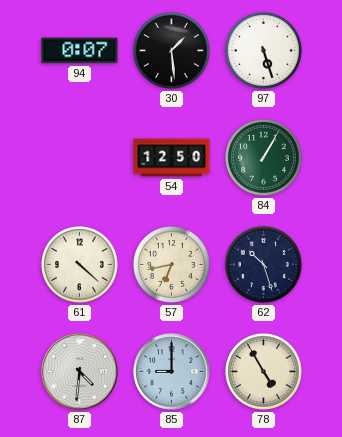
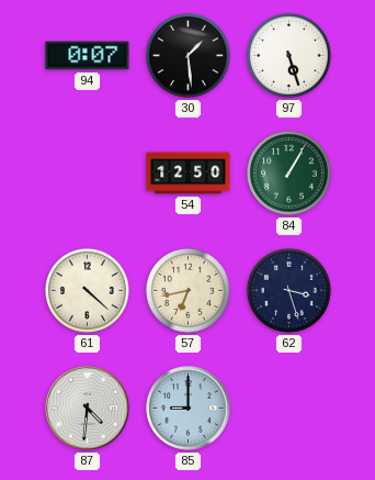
62: 10:27 -> 3:27
78: 4:55 -> none
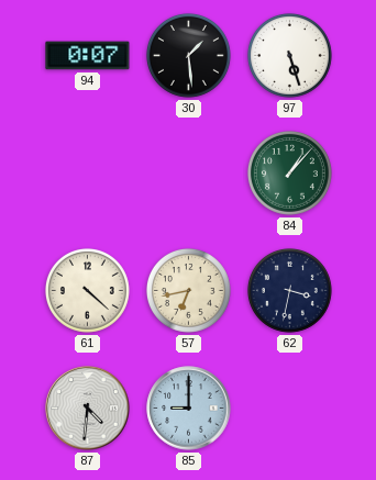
54: 12:50 -> none
84: 1:05 -> 1:07
62: 3:27 -> 3:32
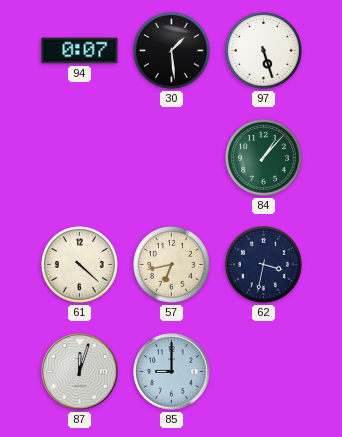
87: 4:31 -> 12:03
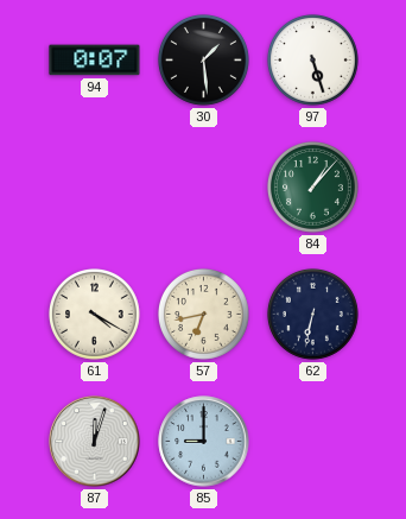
61: 4:22 -> 4:20
62: 3:32 -> 6:32
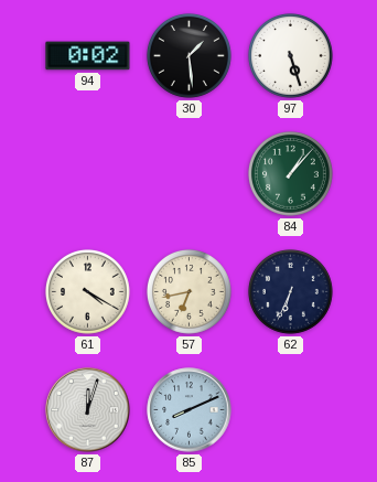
94: 0:07 -> 0:02
62: 6:32 -> 6:34
85: 9:00 -> 8:11
